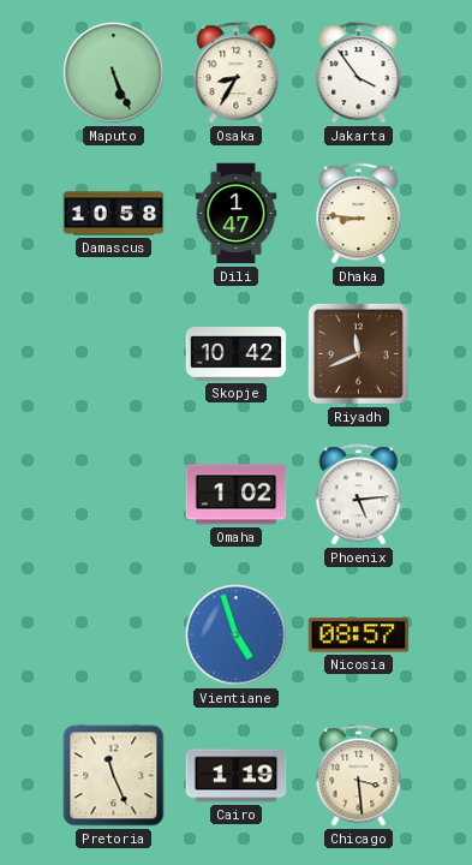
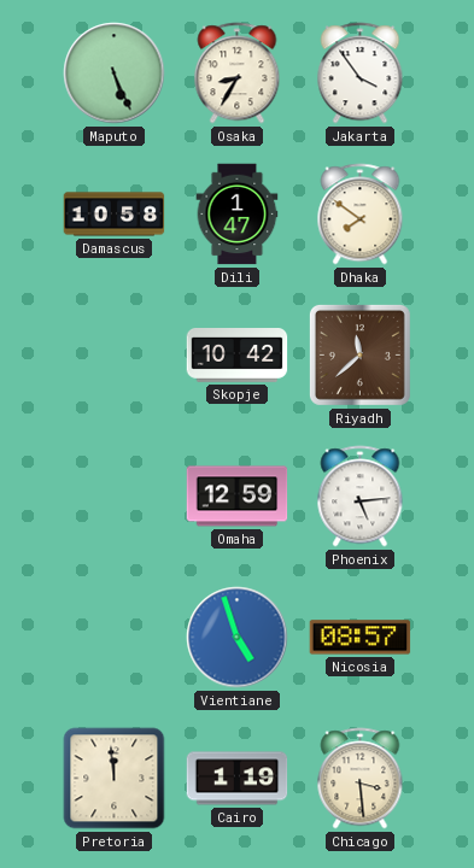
Dhaka: 8:46 -> 7:51
Riyadh: 11:41 -> 11:38
Omaha: 1:02 -> 12:59
Pretoria: 11:26 -> 11:59
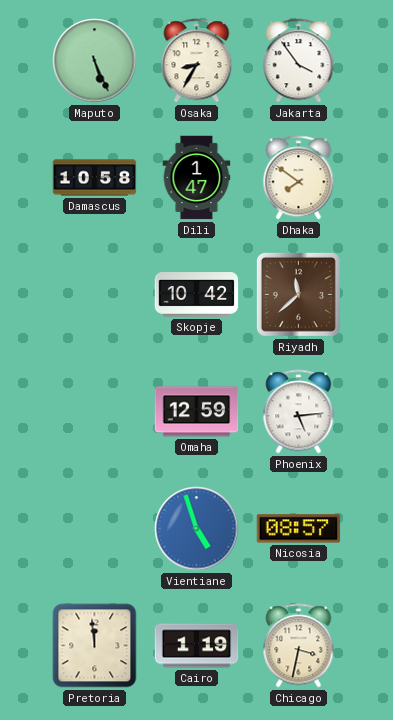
Chicago: 3:29 -> 3:32
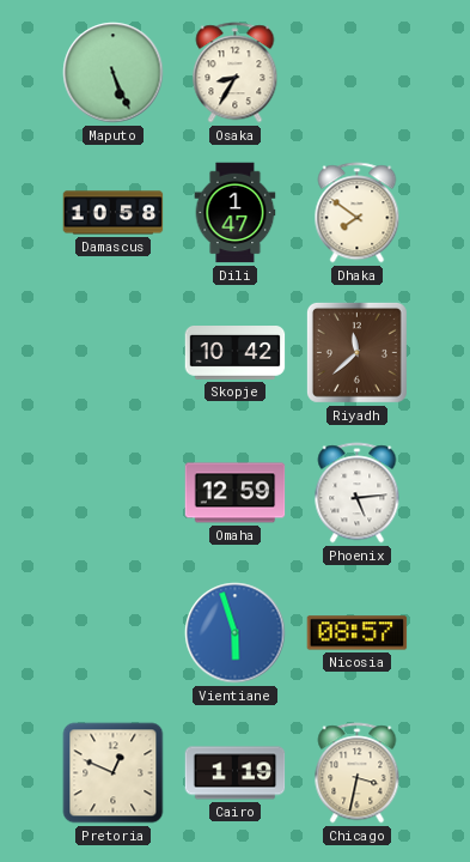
Jakarta: 3:54 -> none
Vientiane: 4:57 -> 5:57
Pretoria: 11:59 -> 12:49
